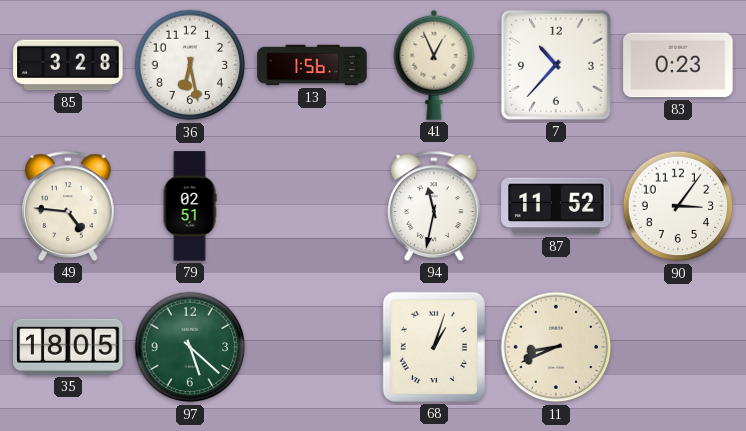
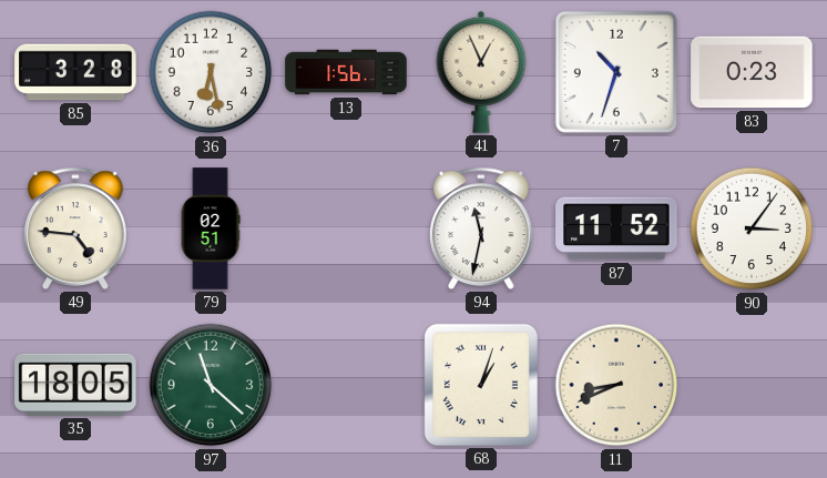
7: 10:37 -> 10:33
97: 5:22 -> 11:22
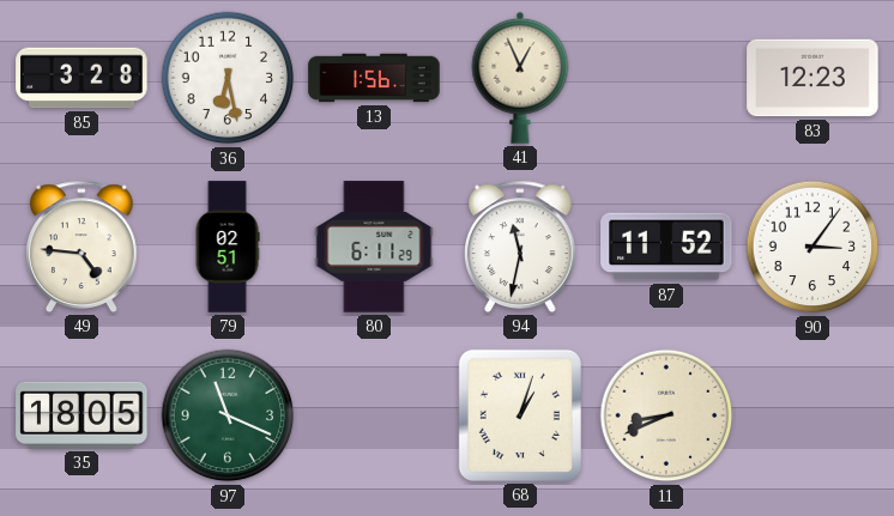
7: 10:33 -> none
83: 0:23 -> 12:23
80: none -> 6:11
97: 11:22 -> 11:19
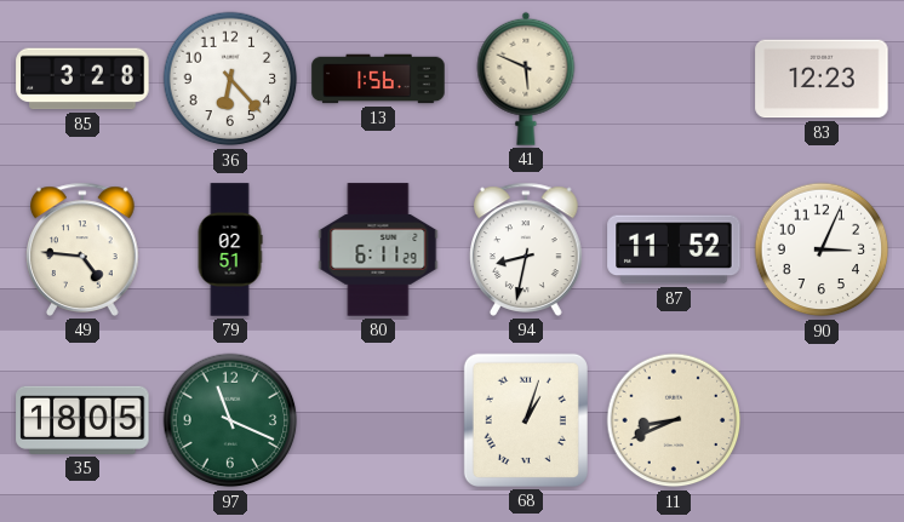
36: 6:28 -> 6:23
41: 12:56 -> 5:49
94: 11:32 -> 8:32
90: 3:06 -> 3:04
